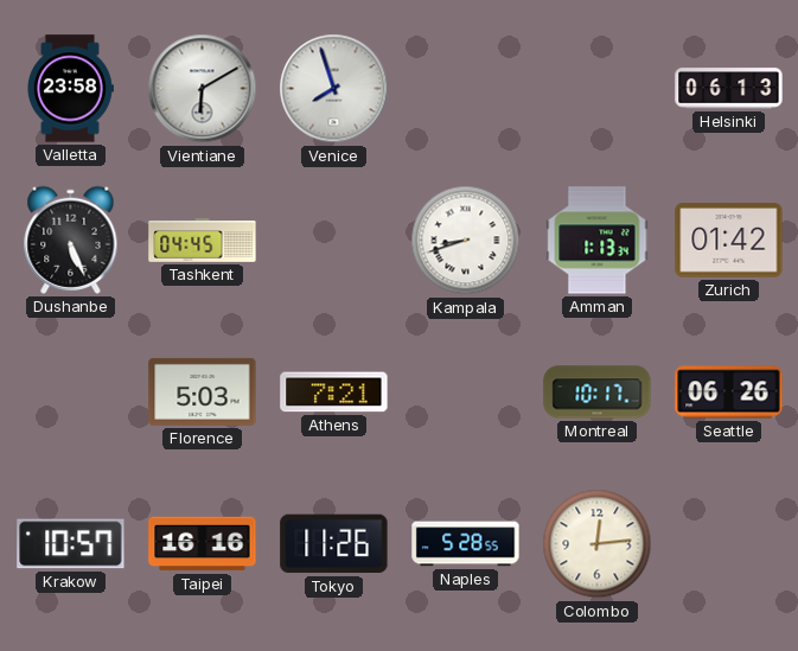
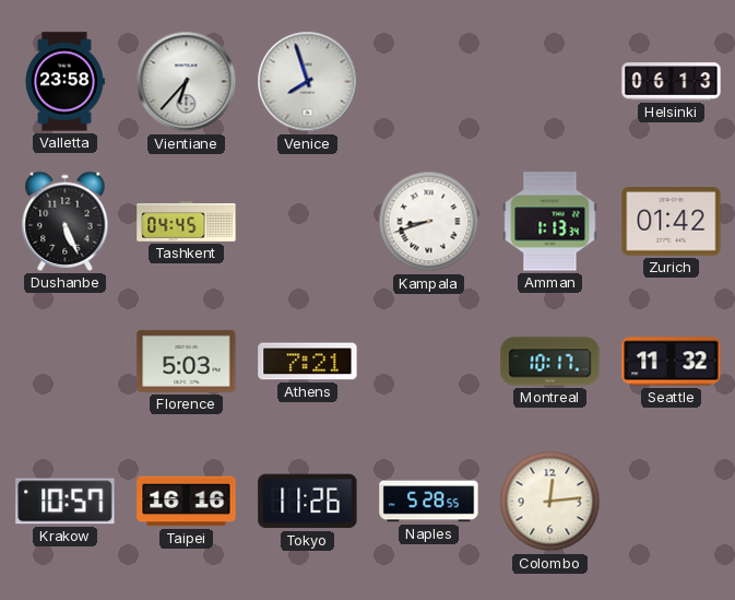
Vientiane: 6:10 -> 6:37
Seattle: 06:26 -> 11:32
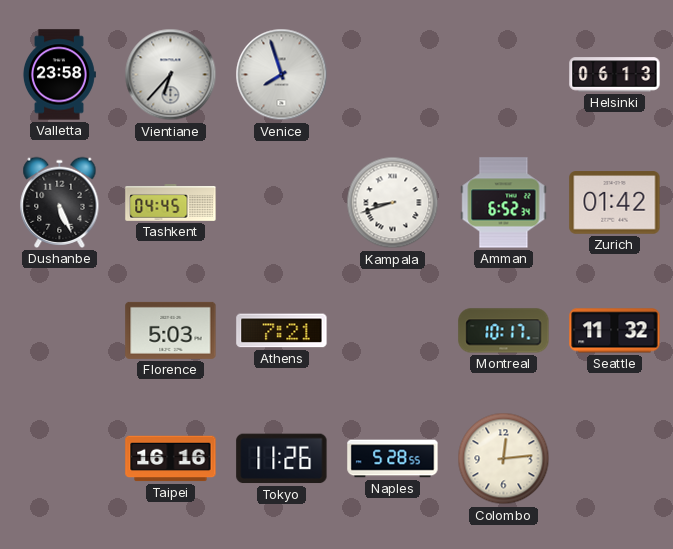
Amman: 1:13 -> 6:52
Krakow: 10:57 -> none
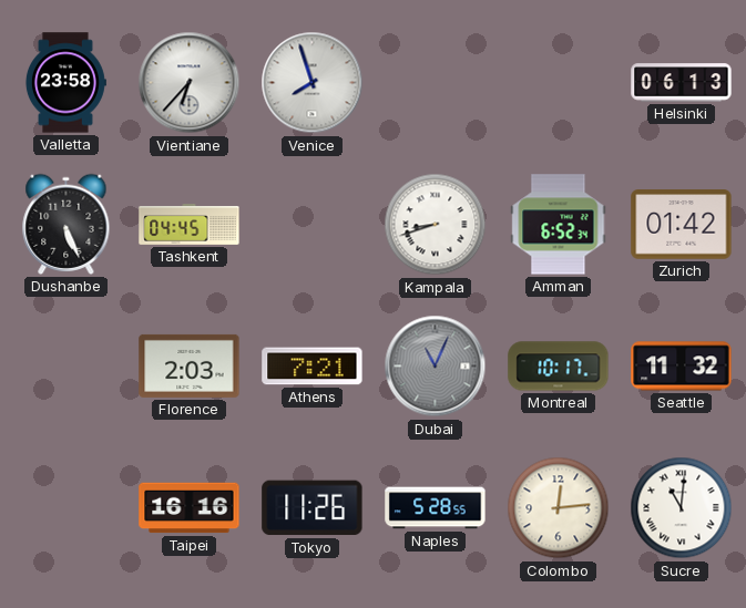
Florence: 5:03 -> 2:03
Dubai: none -> 11:04
Sucre: none -> 11:01
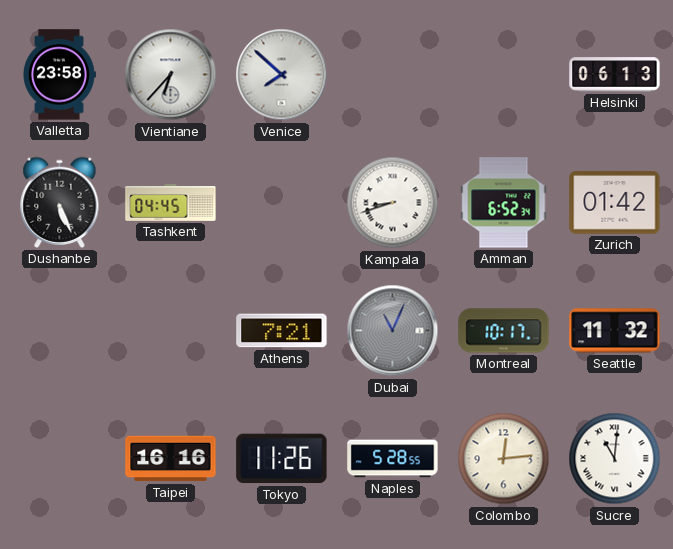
Venice: 7:57 -> 7:52
Florence: 2:03 -> none
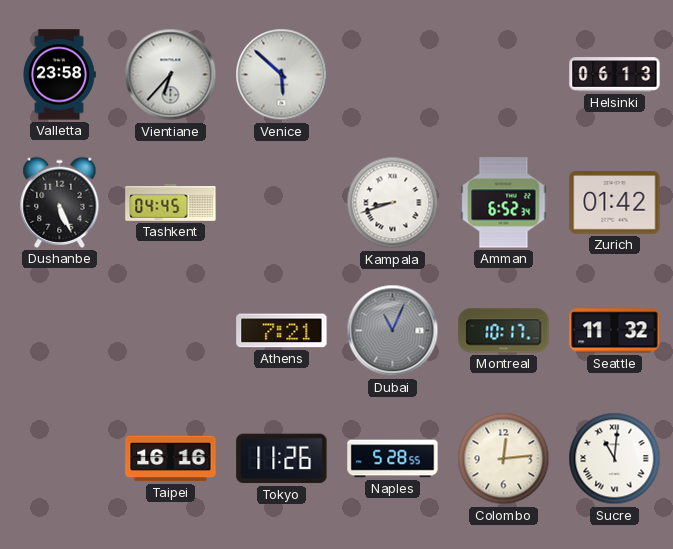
Venice: 7:52 -> 5:52
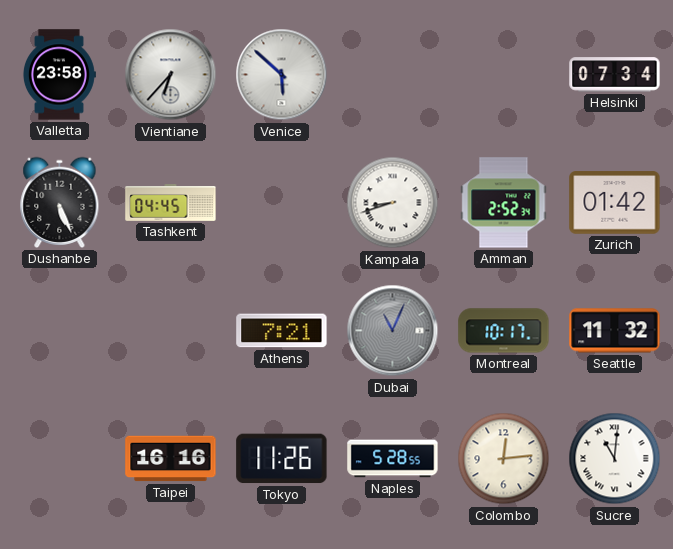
Helsinki: 06:13 -> 07:34
Amman: 6:52 -> 2:52
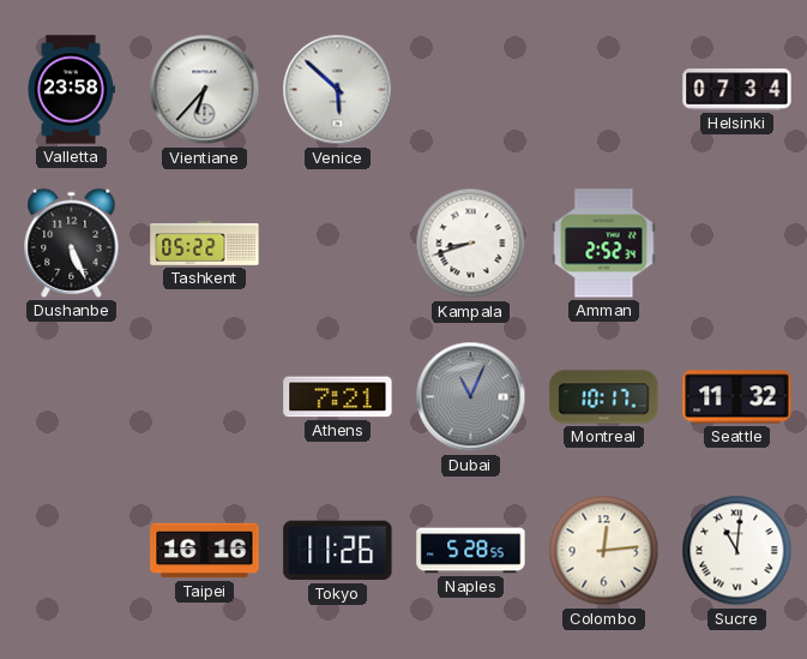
Tashkent: 04:45 -> 05:22
Zurich: 01:42 -> none
